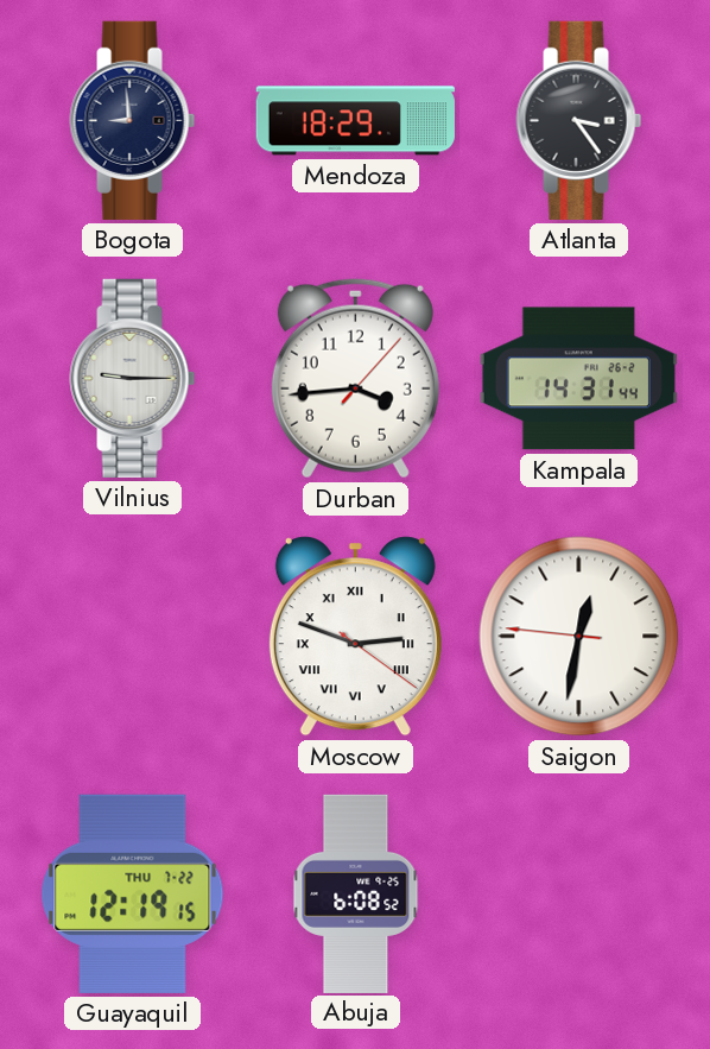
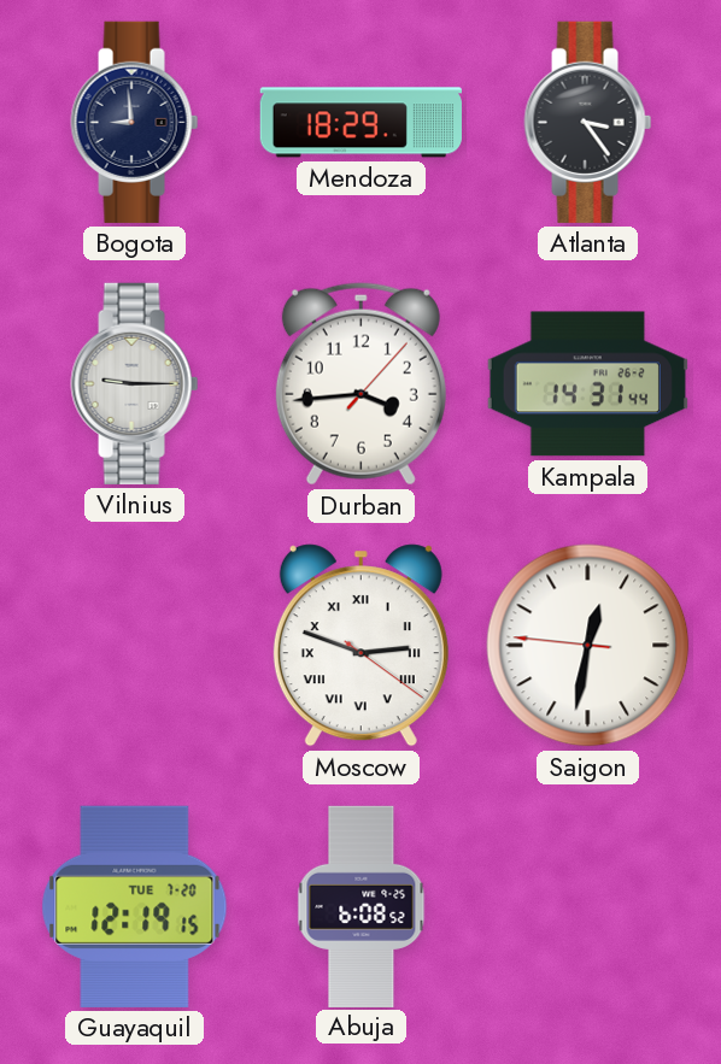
Guayaquil date: THU 7-22 -> TUE 7-20
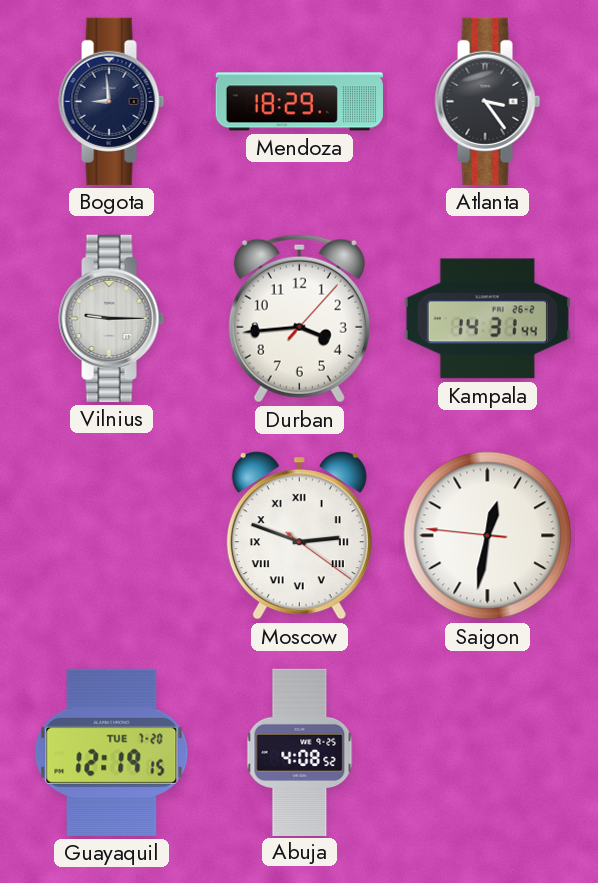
Abuja: 6:08 -> 4:08
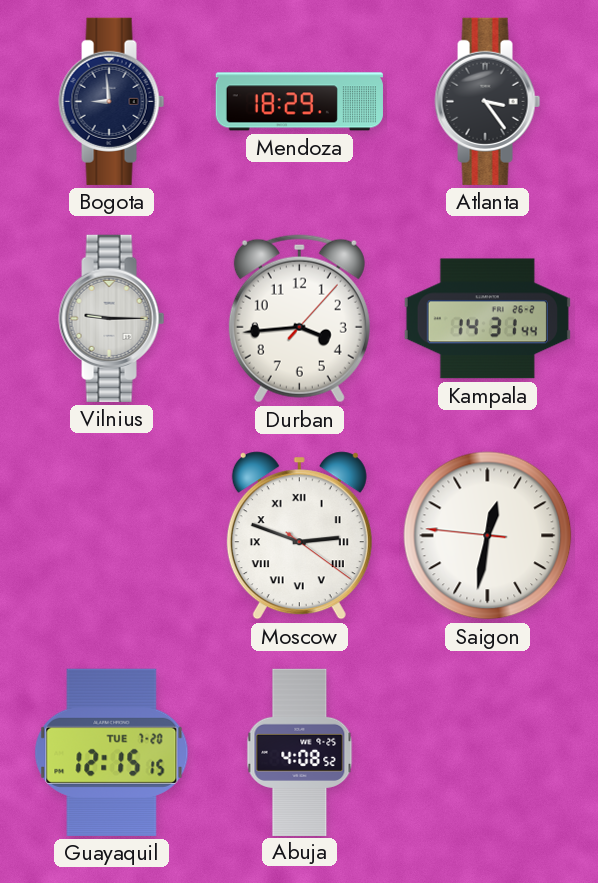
Guayaquil: 12:19 -> 12:15
